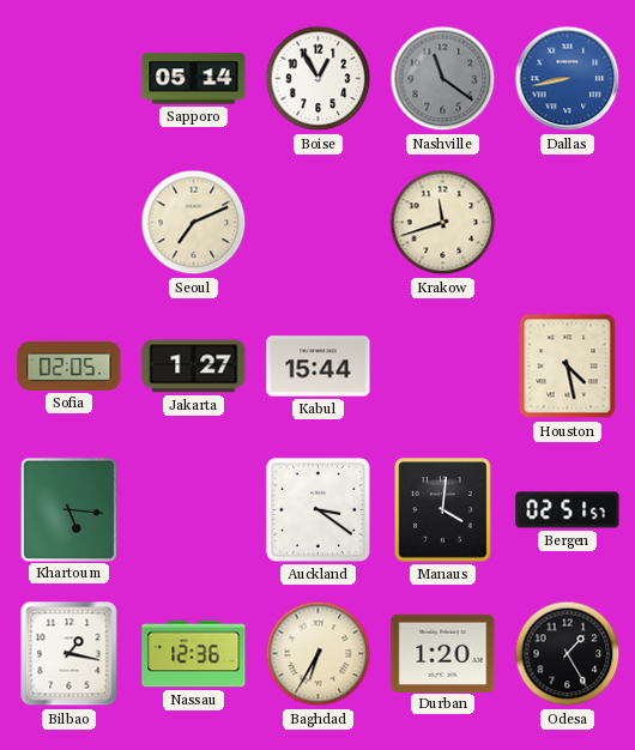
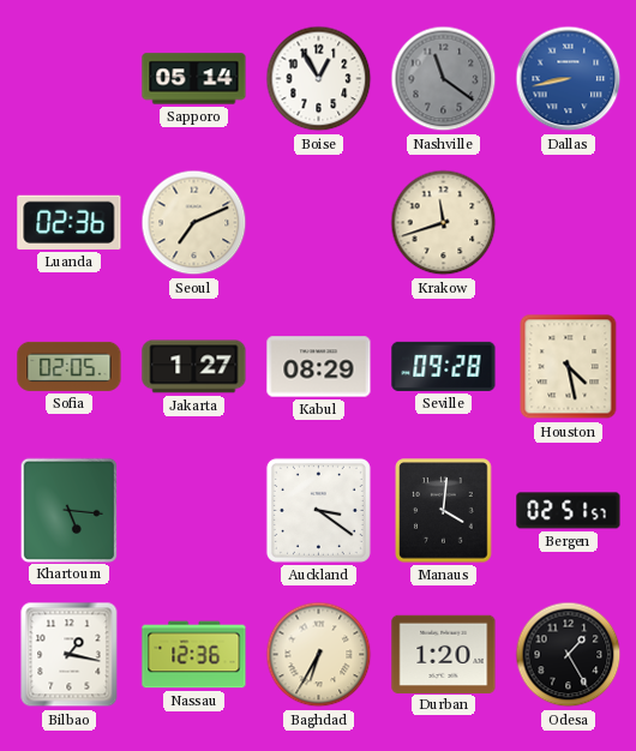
Luanda: none -> 02:36
Kabul: 15:44 -> 08:29
Seville: none -> 09:28
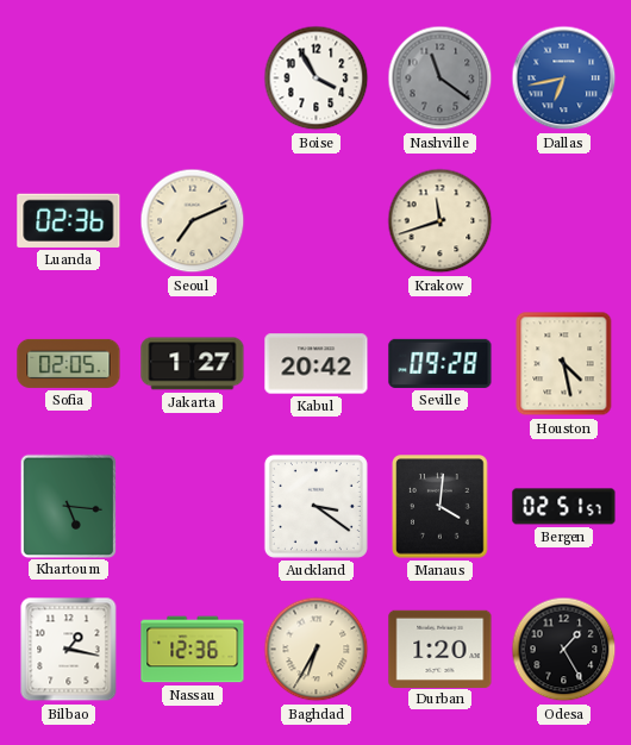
Sapporo: 05:14 -> none
Boise: 12:55 -> 3:55
Dallas: 8:43 -> 6:43
Kabul: 08:29 -> 20:42
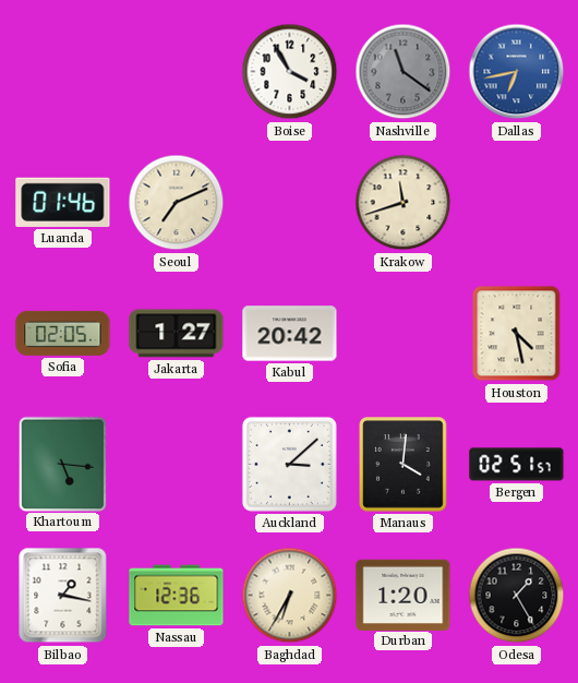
Luanda: 02:36 -> 01:46
Seville: 09:28 -> none
Auckland: 3:21 -> 3:08
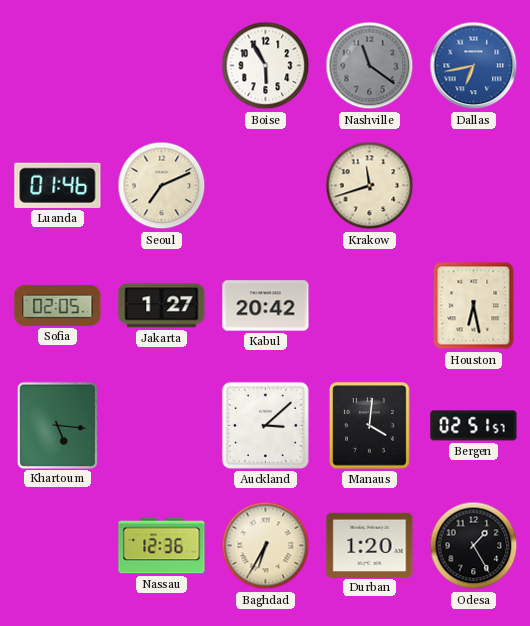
Boise: 3:55 -> 5:55
Houston: 4:28 -> 6:28
Bilbao: 1:17 -> none
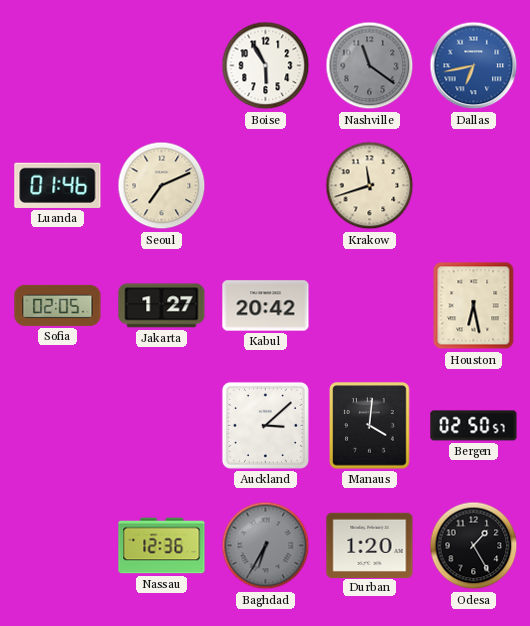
Khartoum: 5:16 -> none
Bergen: 02:51 -> 02:50
Baghdad dial: cream -> grey
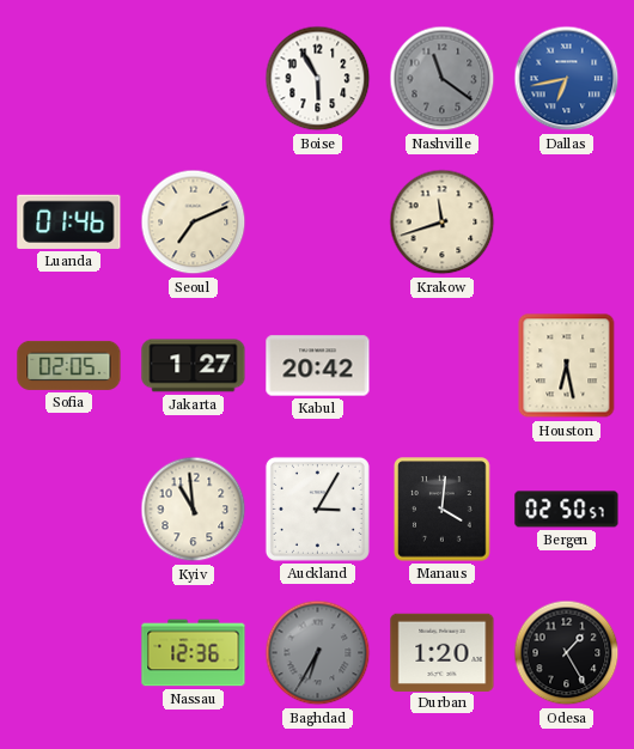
Kyiv: none -> 10:59
Auckland: 3:08 -> 3:05
